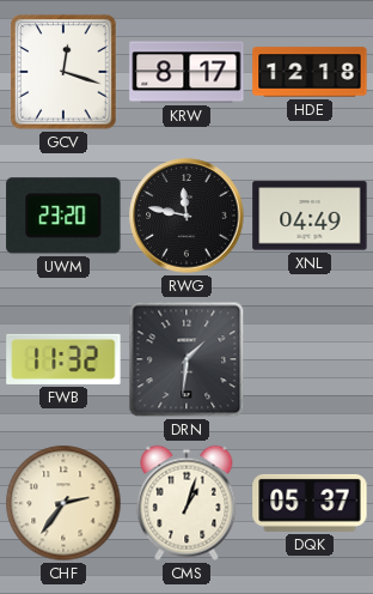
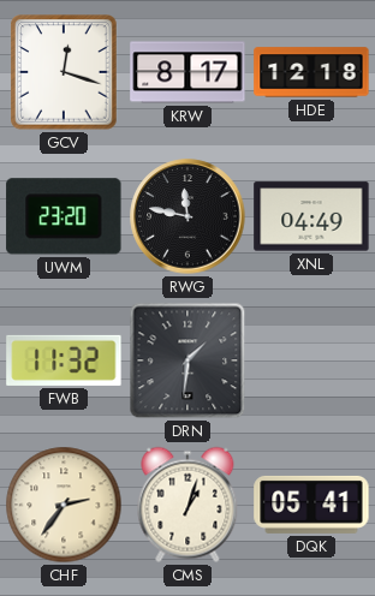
DQK: 05:37 -> 05:41
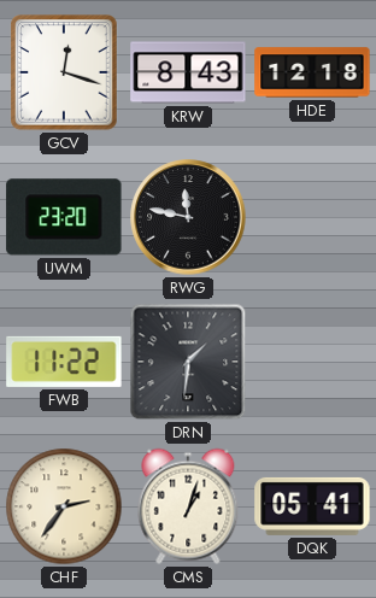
KRW: 8:17 -> 8:43
XNL: 04:49 -> none
FWB: 11:32 -> 11:22
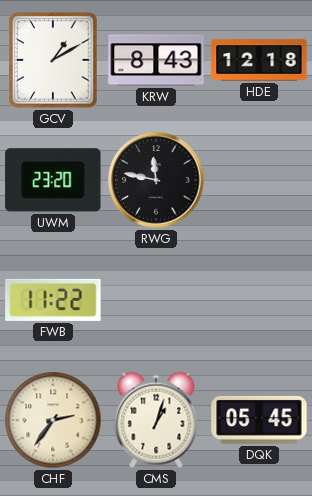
GCV: 12:18 -> 1:10
DRN: 1:31 -> none
DQK: 05:41 -> 05:45
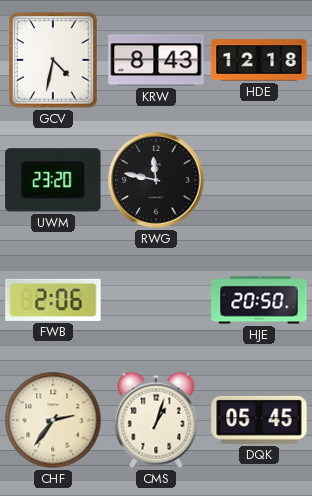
GCV: 1:10 -> 4:32
FWB: 11:22 -> 2:06
HJE: none -> 20:50
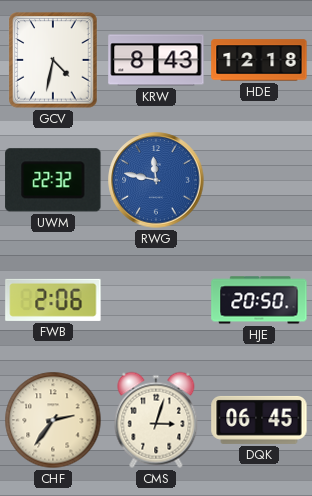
UWM: 23:20 -> 22:32
RWG dial: black -> blue
CMS: 1:03 -> 3:03
DQK: 05:45 -> 06:45
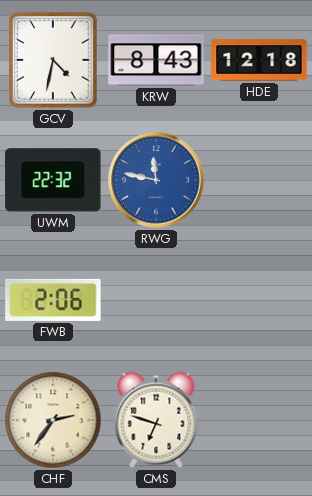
HJE: 20:50 -> none
CMS: 3:03 -> 6:48
DQK: 06:45 -> none
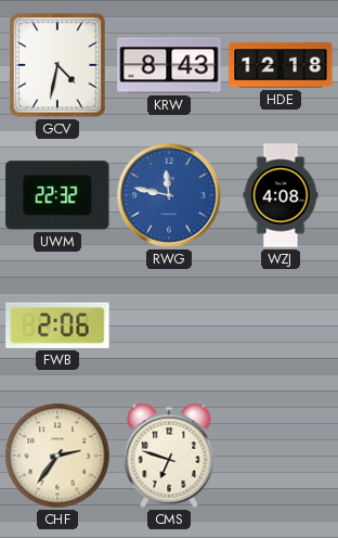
WZJ: none -> 4:08
